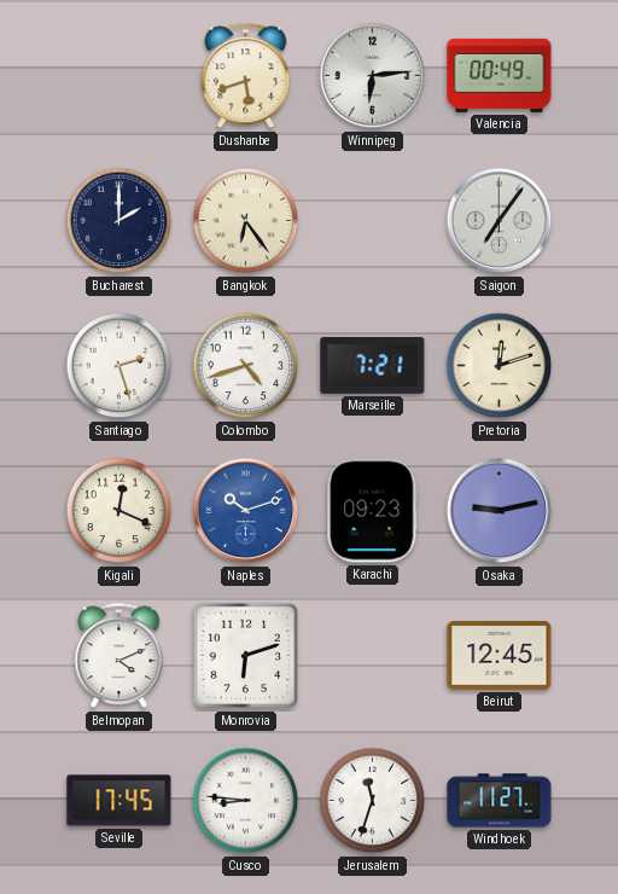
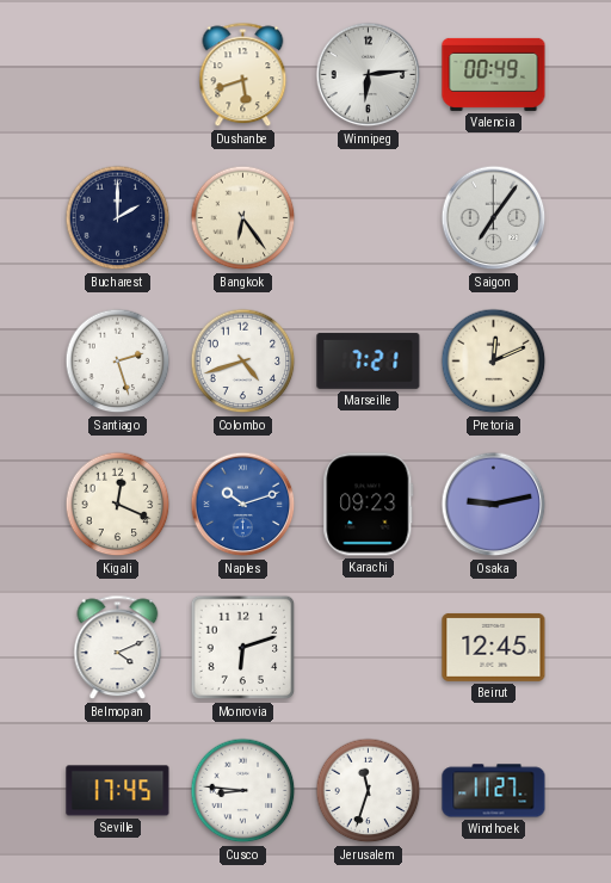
Pretoria: 12:12 -> 12:11
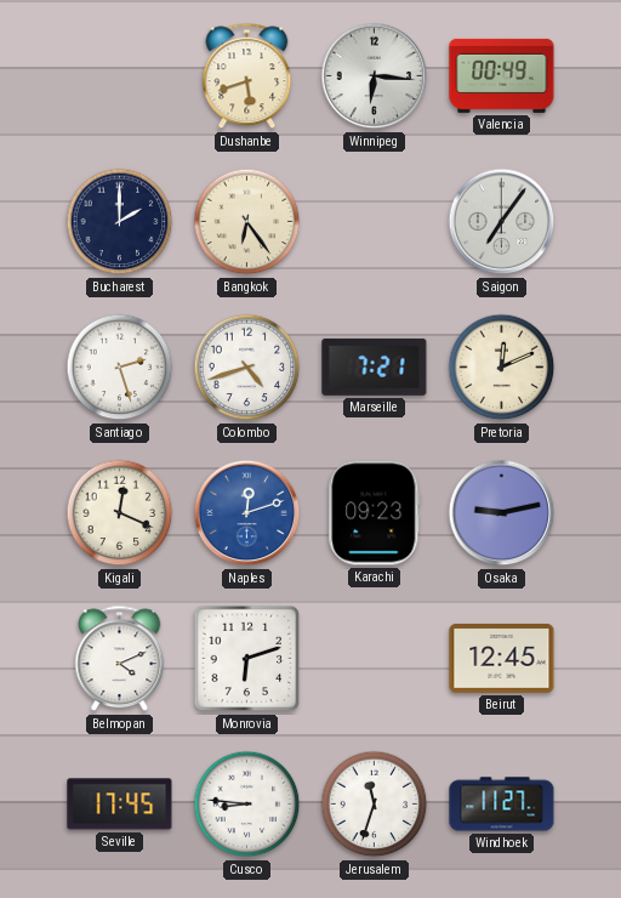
Winnipeg: 6:14 -> 6:16
Naples: 10:12 -> 12:12
